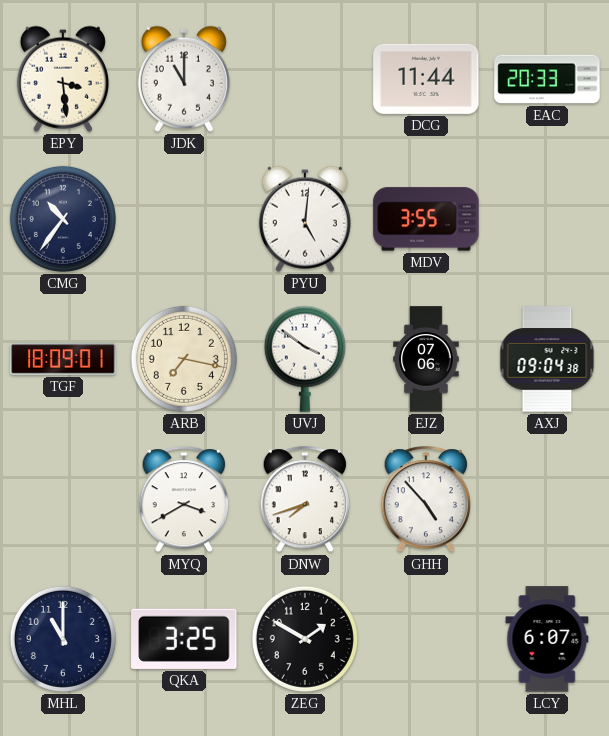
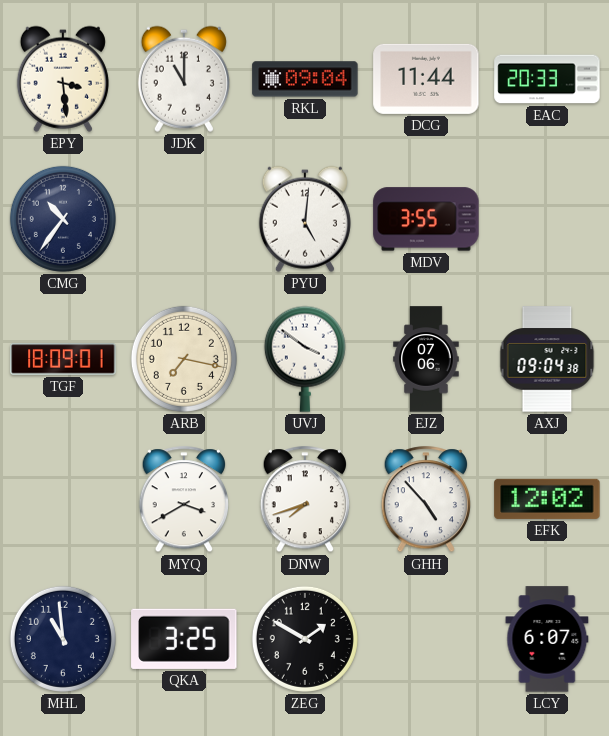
RKL: none -> 09:04
EFK: none -> 12:02
MHL: 11:00 -> 10:59
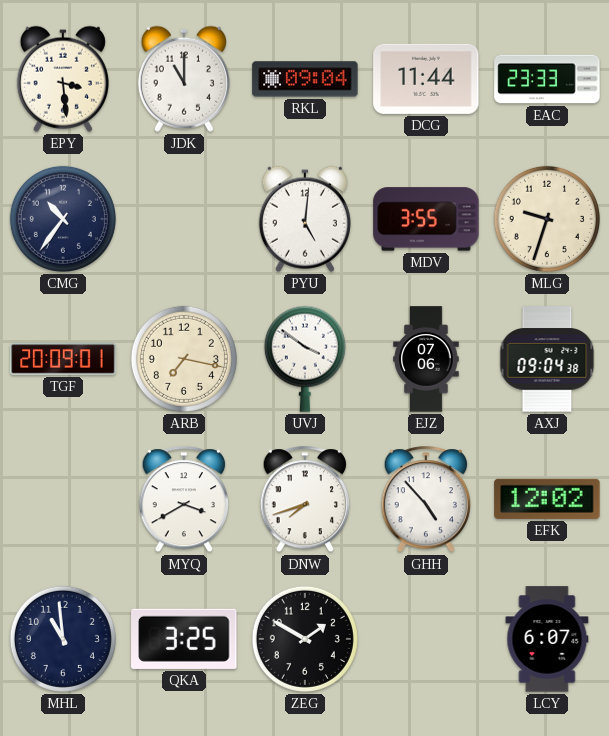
EAC: 20:33 -> 23:33
MLG: none -> 9:33
TGF: 18:09 -> 20:09
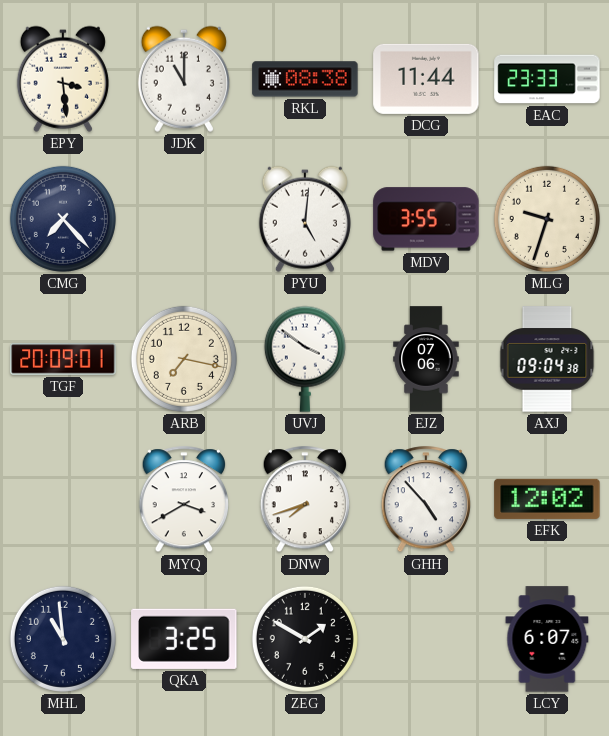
RKL: 09:04 -> 08:38
CMG: 10:36 -> 7:23
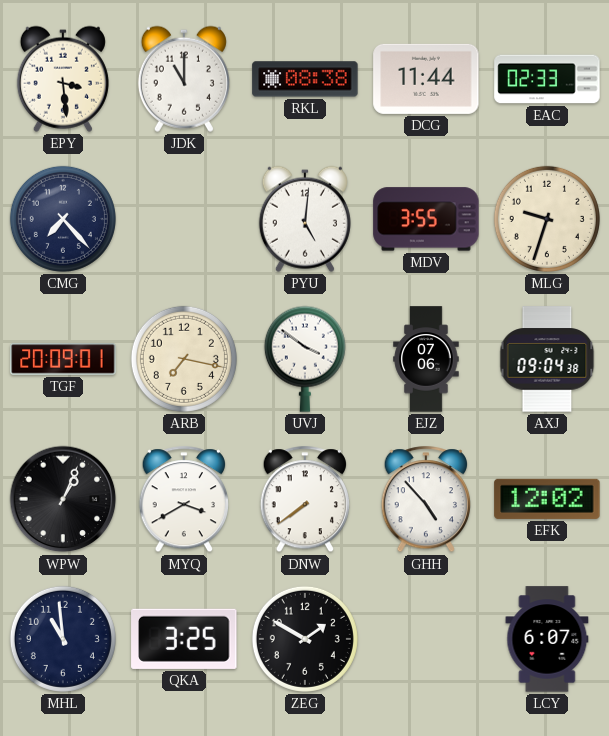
EAC: 23:33 -> 02:33
WPW: none -> 1:04
DNW: 7:42 -> 7:39
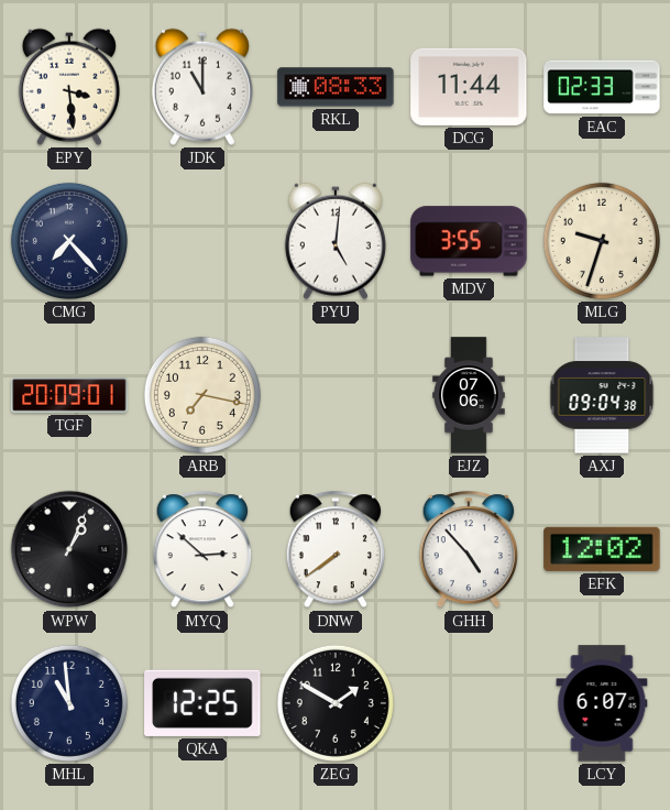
RKL: 08:38 -> 08:33
UVJ: 3:51 -> none
MYQ: 3:40 -> 2:52
QKA: 3:25 -> 12:25
